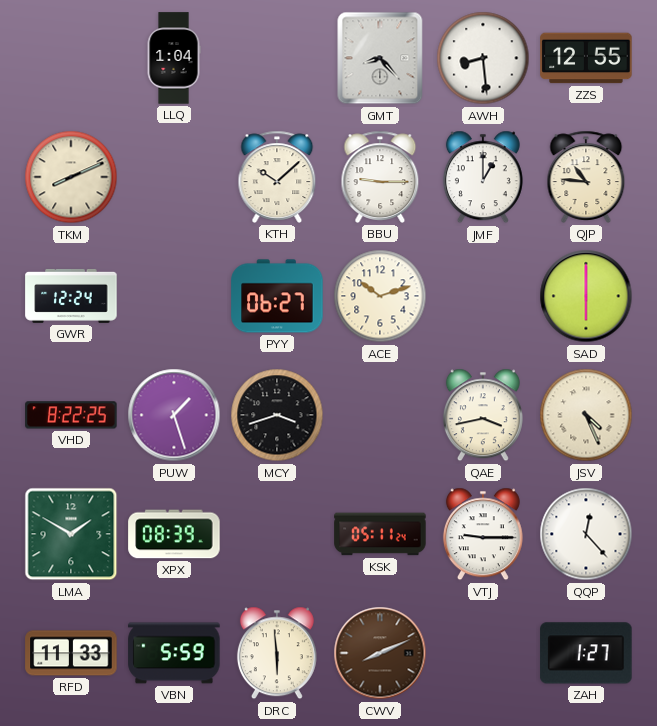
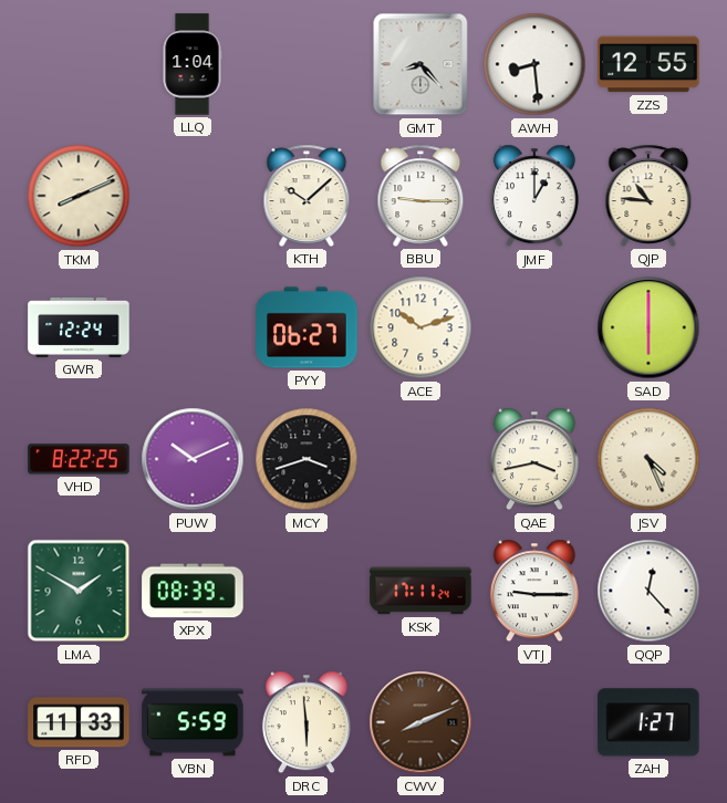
PUW: 1:27 -> 10:11
KSK: 05:11 -> 17:11
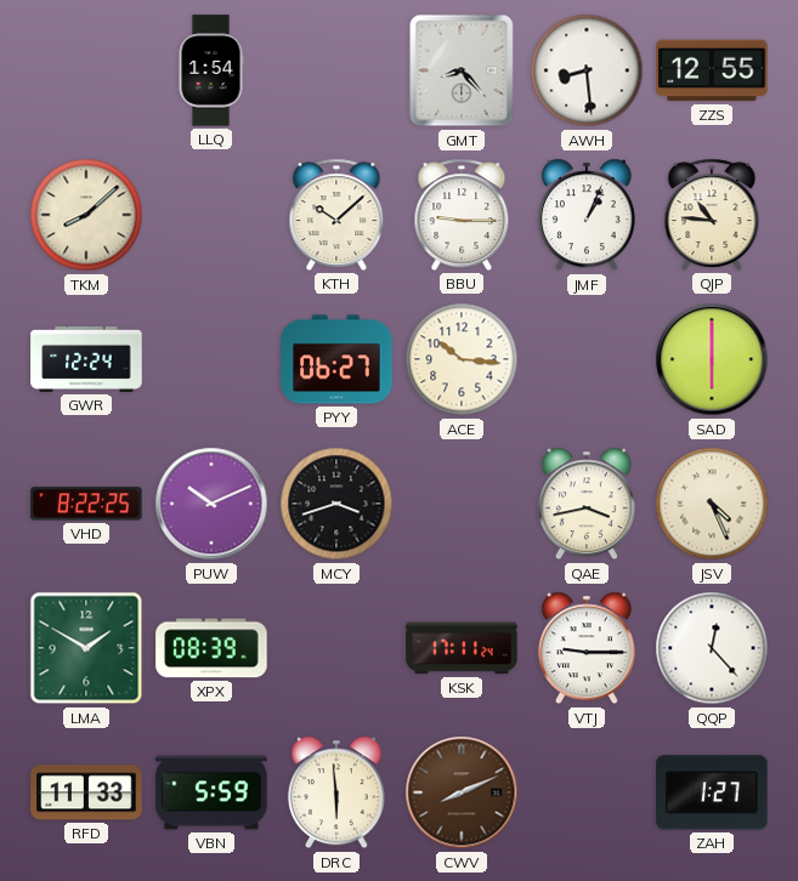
LLQ: 1:04 -> 1:54
TKM: 8:11 -> 8:08
JMF: 1:00 -> 1:04
ACE: 10:12 -> 10:16
